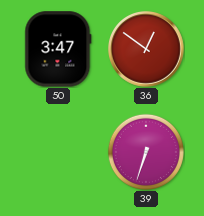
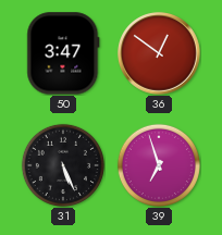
31: none -> 5:26
39: 6:33 -> 6:57
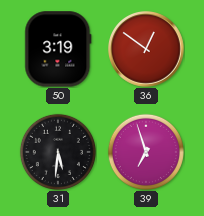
50: 3:47 -> 3:19
31: 5:26 -> 5:31
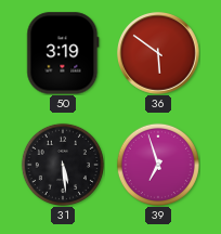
36: 12:51 -> 5:51
31: 5:31 -> 5:29
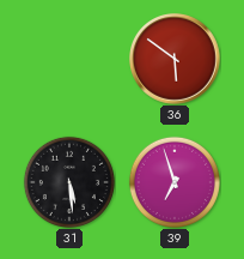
50: 3:19 -> none
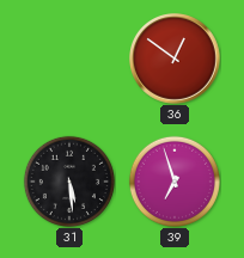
36: 5:51 -> 12:51
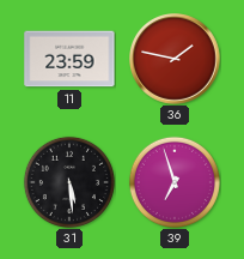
11: none -> 23:59
36: 12:51 -> 1:47
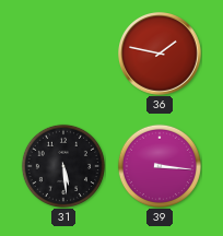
11: 23:59 -> none
39: 6:57 -> 3:16
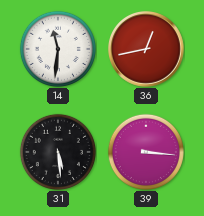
14: none -> 11:31
36: 1:47 -> 12:43
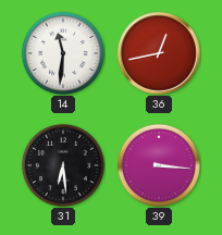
31: 5:29 -> 6:29
